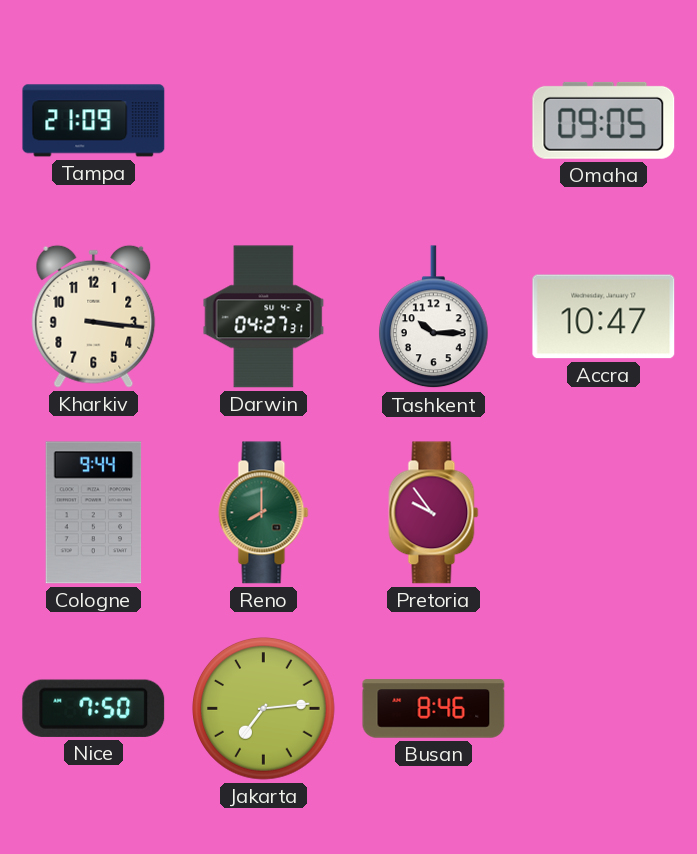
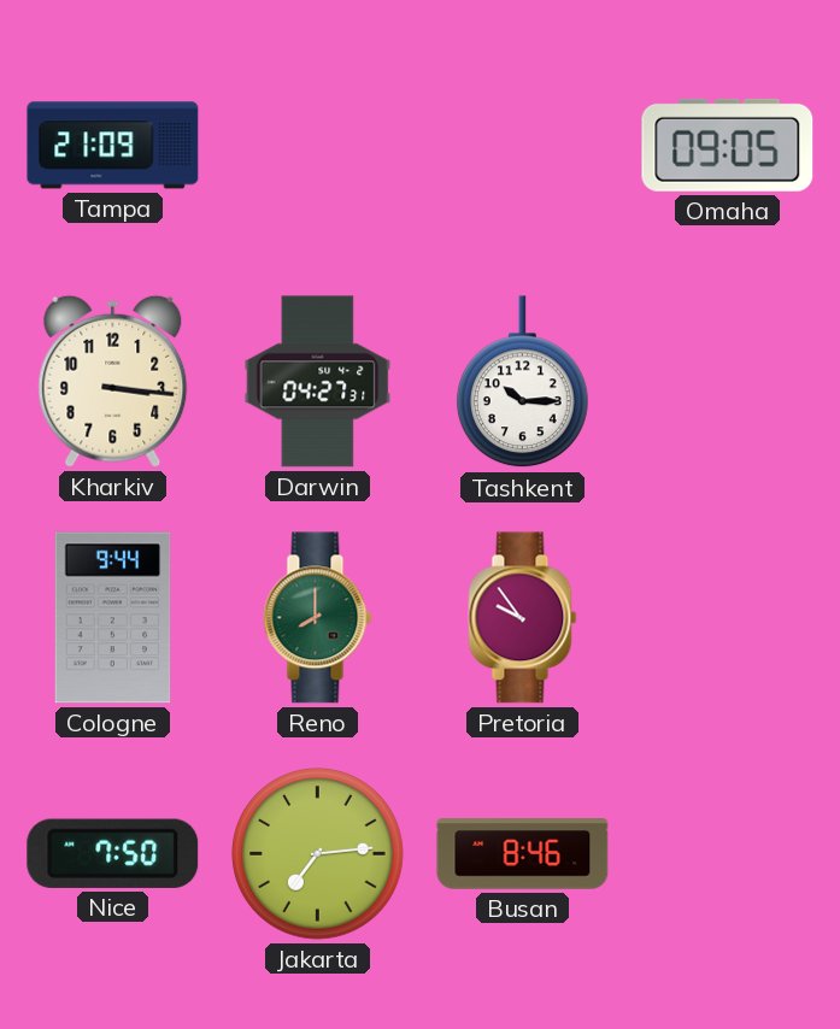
Accra: 10:47 -> none
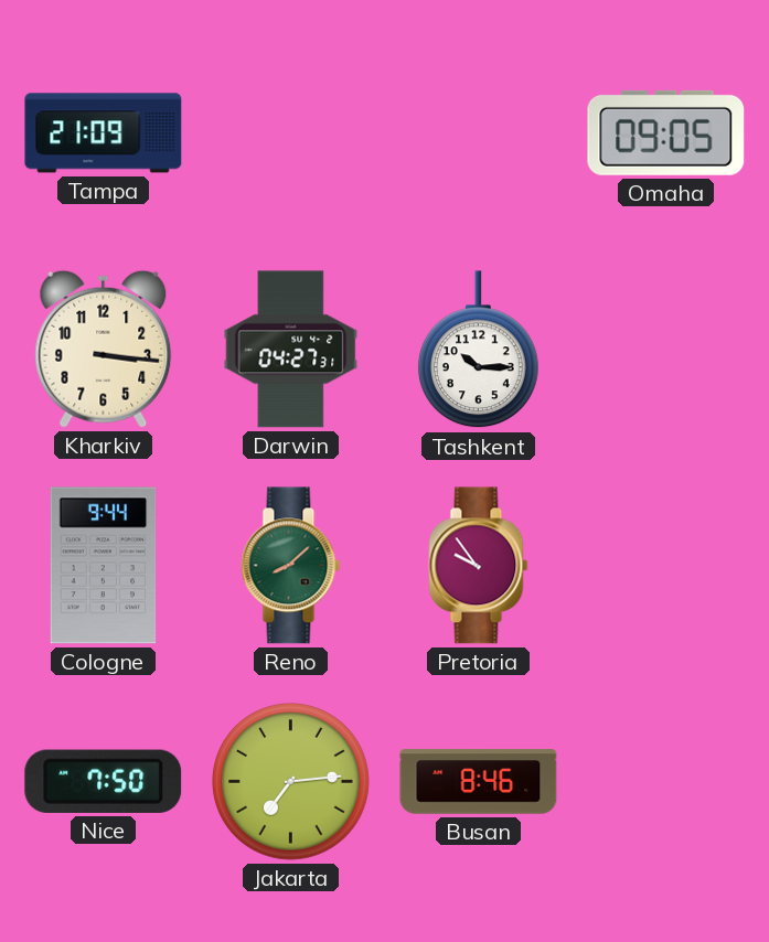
Reno: 8:00 -> 8:08
